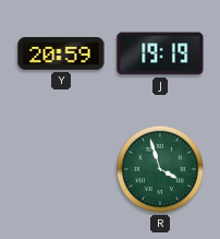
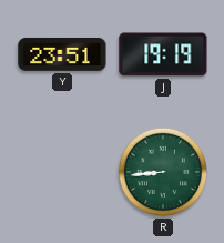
Y: 20:59 -> 23:51
R: 3:57 -> 8:44
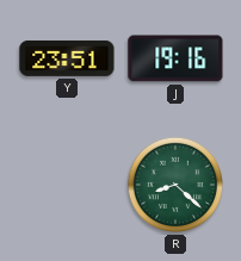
J: 19:19 -> 19:16
R: 8:44 -> 8:22
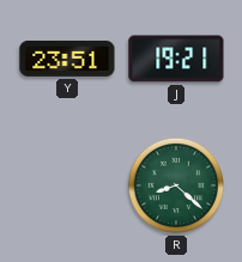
J: 19:16 -> 19:21
